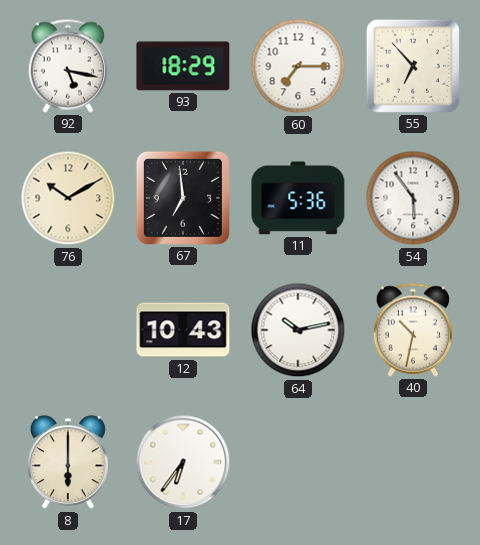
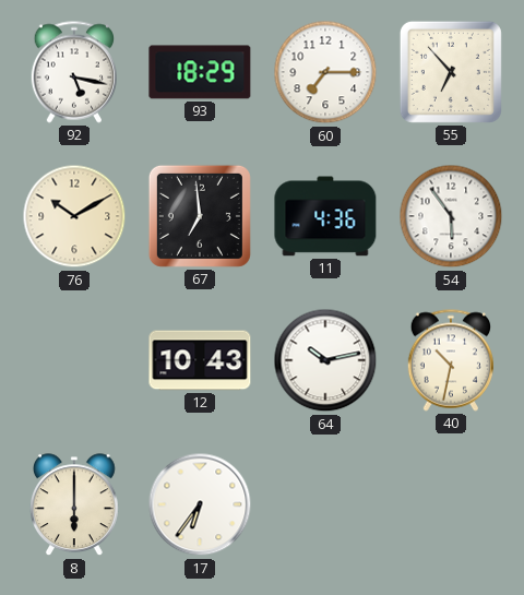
11: 5:36 -> 4:36
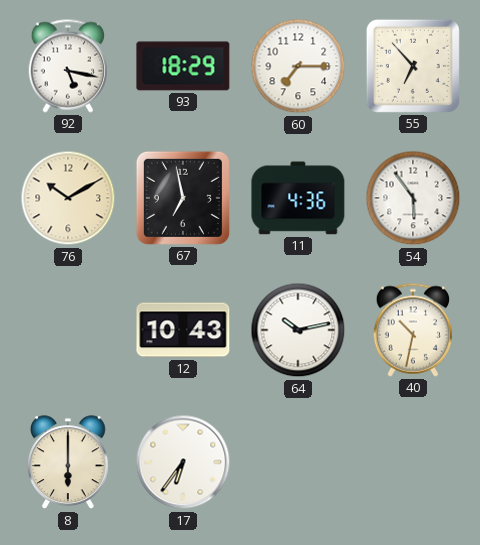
67: 6:59 -> 6:58
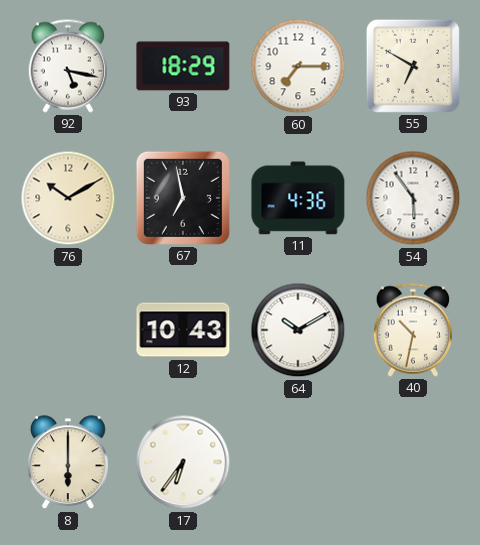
55: 6:53 -> 6:50
64: 10:13 -> 10:10
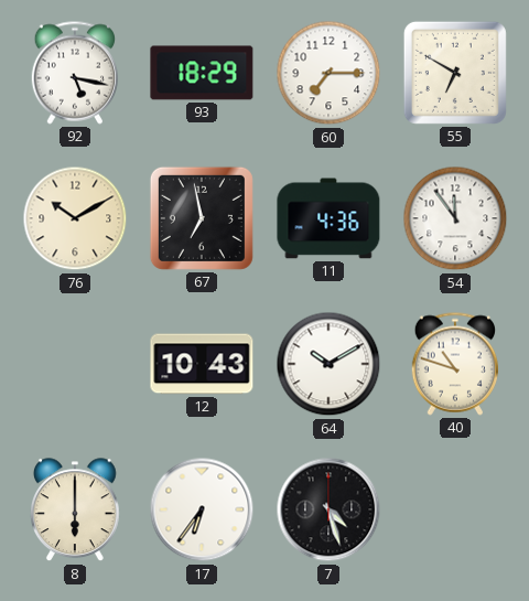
54: 5:54 -> 11:54
40: 10:32 -> 10:48
7: none -> 4:27
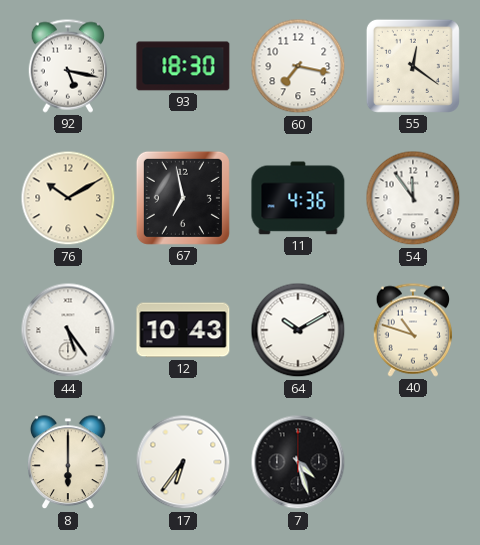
93: 18:29 -> 18:30
60: 7:15 -> 7:17
55: 6:50 -> 12:21
44: none -> 5:24
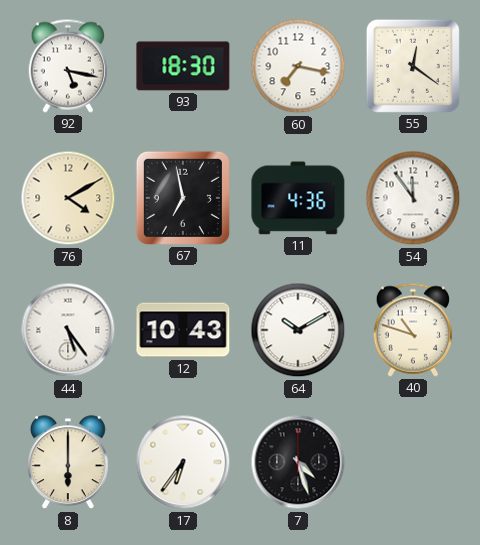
76: 10:10 -> 4:10
